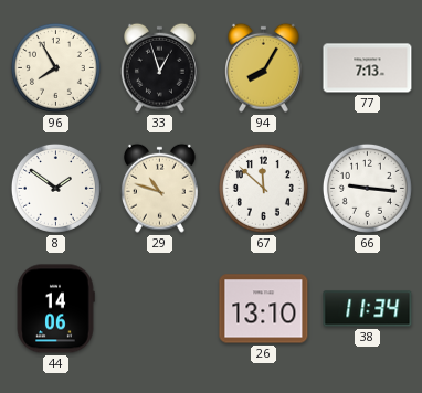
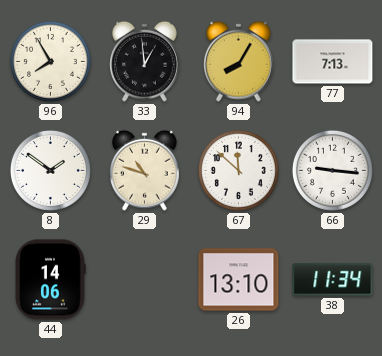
33: 12:57 -> 12:59
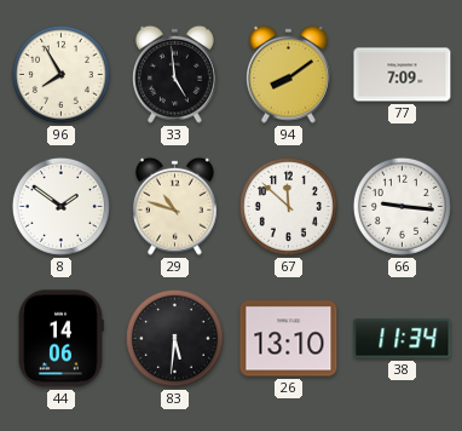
33: 12:59 -> 4:59
94: 8:05 -> 8:09
77: 7:13 -> 7:09
83: none -> 5:31
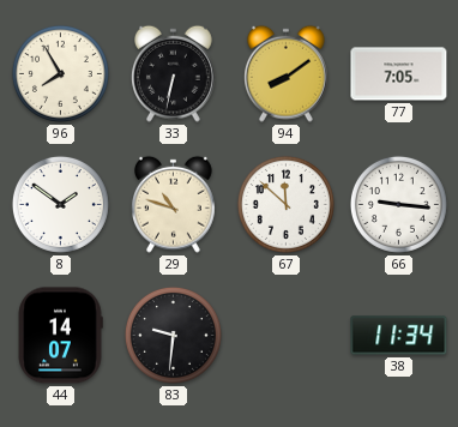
33: 4:59 -> 6:32
77: 7:09 -> 7:05
44: 14:06 -> 14:07
83: 5:31 -> 9:31
26: 13:10 -> none
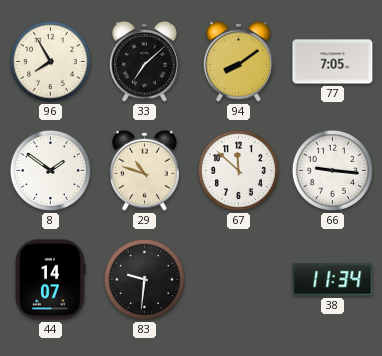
33: 6:32 -> 7:08
